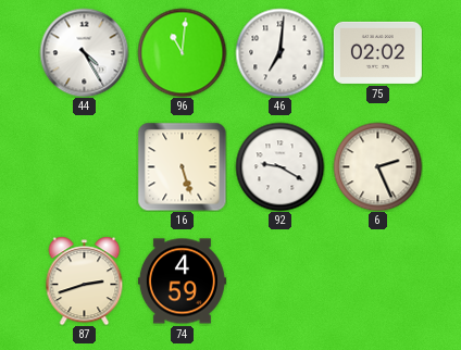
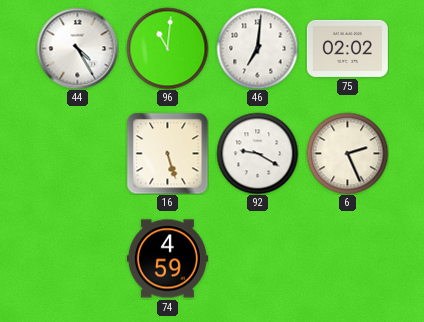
87: 2:42 -> none
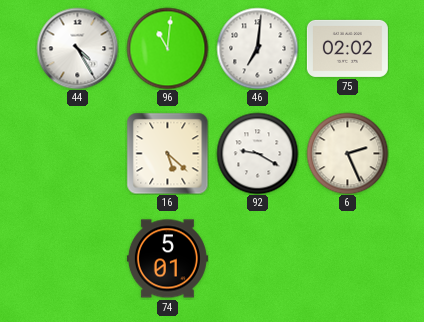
16: 5:27 -> 5:22
74: 4:59 -> 5:01
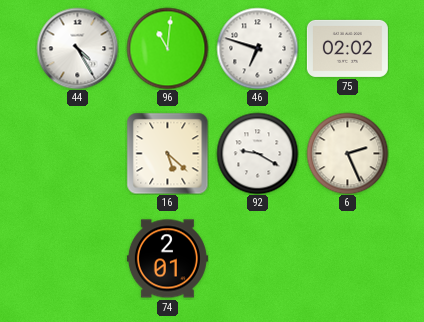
46: 7:01 -> 6:48
74: 5:01 -> 2:01
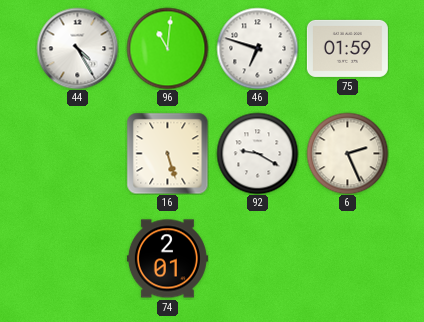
75: 02:02 -> 01:59
16: 5:22 -> 5:27
